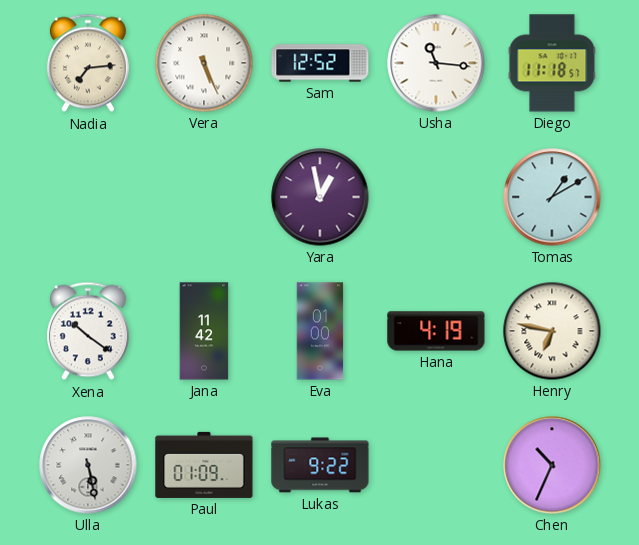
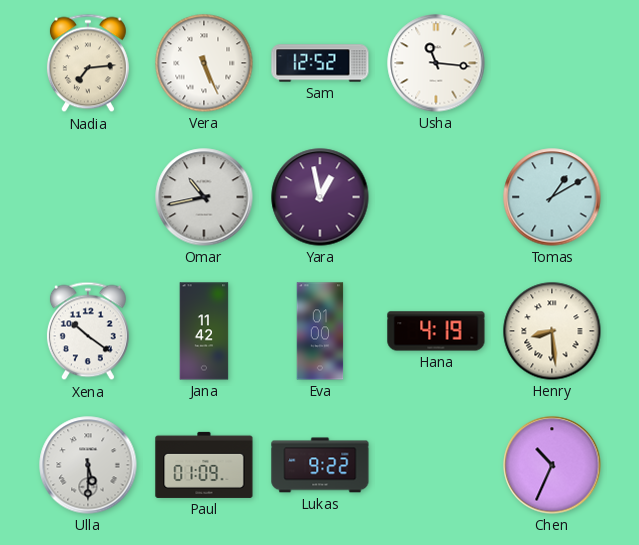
Diego: 11:18 -> none
Omar: none -> 10:43
Henry: 6:47 -> 8:29
Ulla: 5:28 -> 5:30
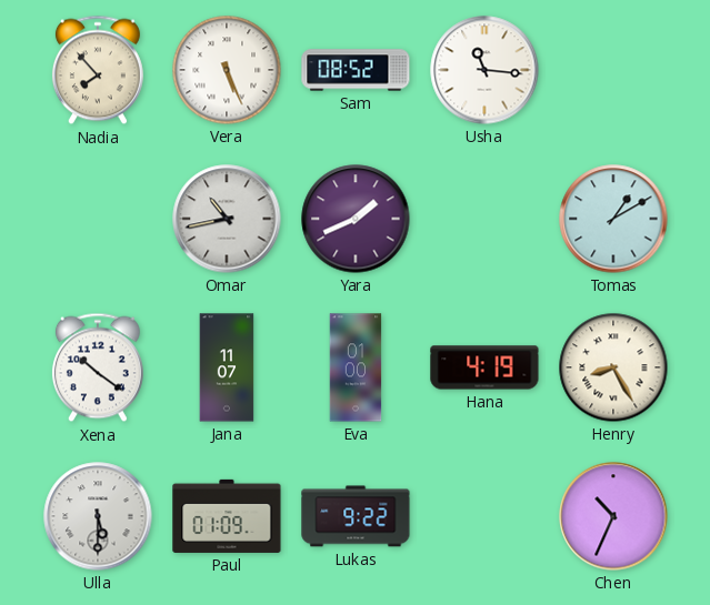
Nadia: 7:14 -> 7:53
Sam: 12:52 -> 08:52
Yara: 12:58 -> 1:41
Jana: 11:42 -> 11:07
Henry: 8:29 -> 8:25
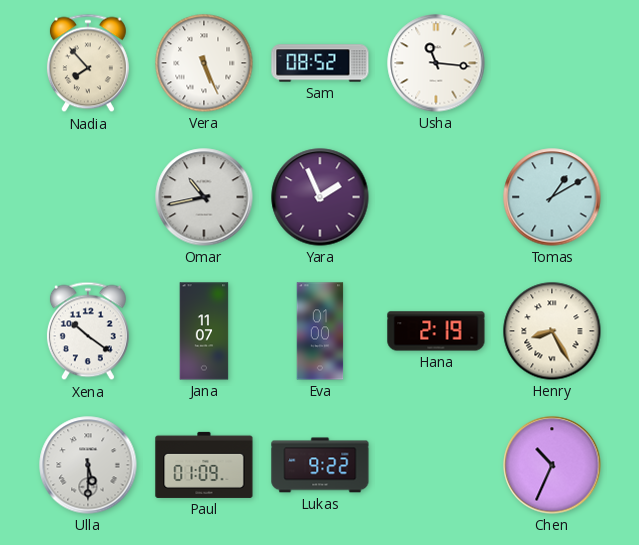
Yara: 1:41 -> 1:56
Hana: 4:19 -> 2:19
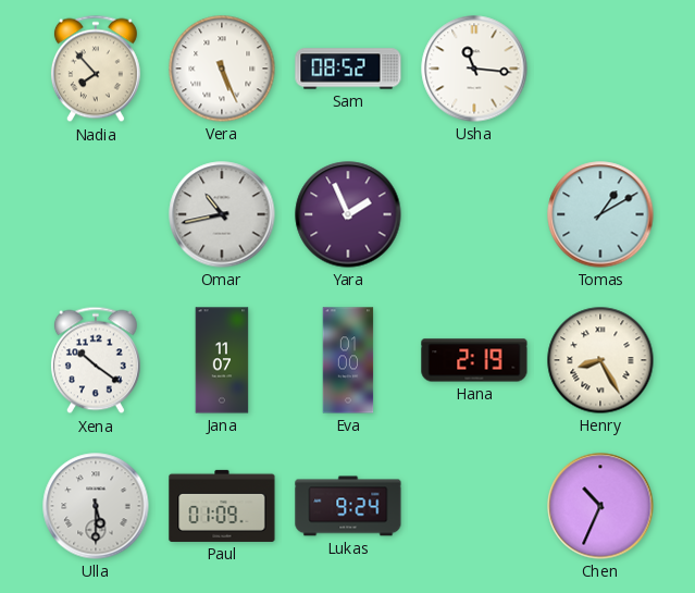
Lukas: 9:22 -> 9:24
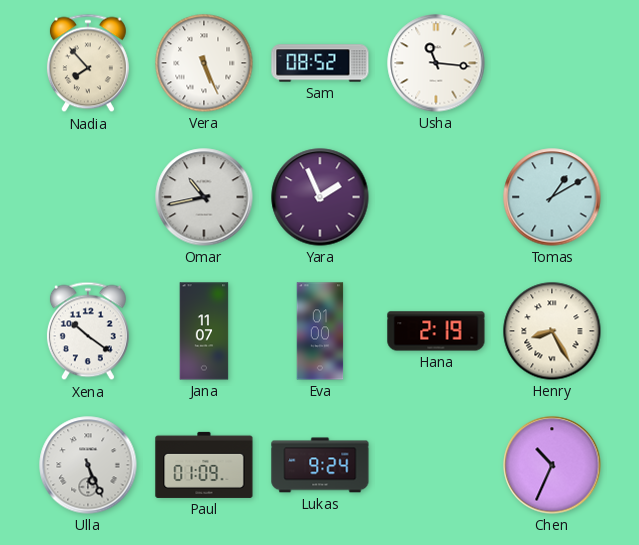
Ulla: 5:30 -> 5:26
